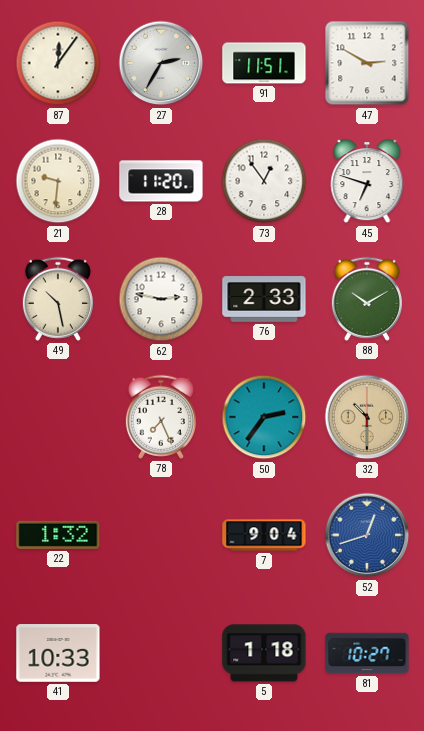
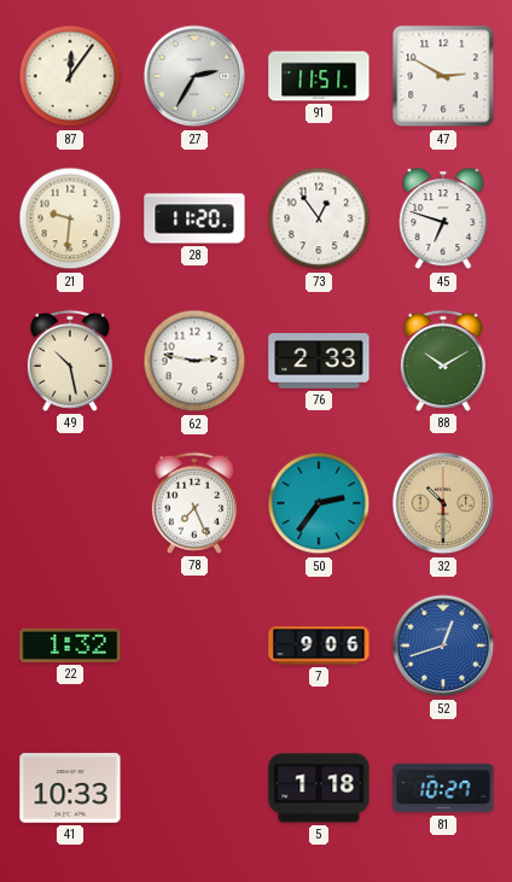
7: 9:04 -> 9:06
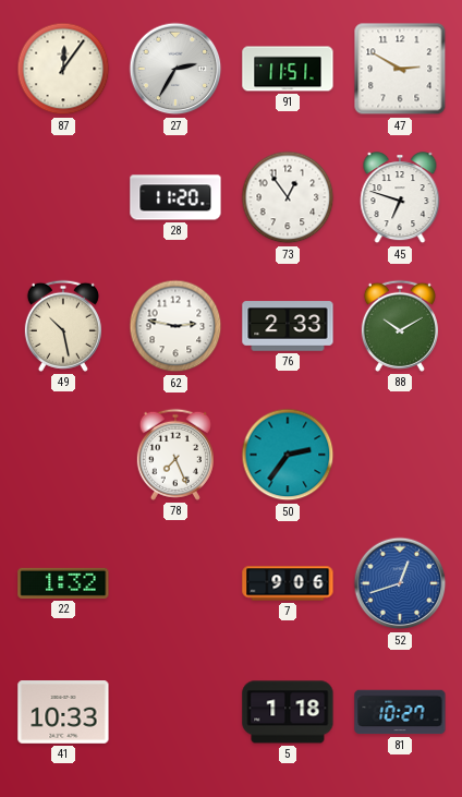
21: 9:31 -> none
32: 10:30 -> none
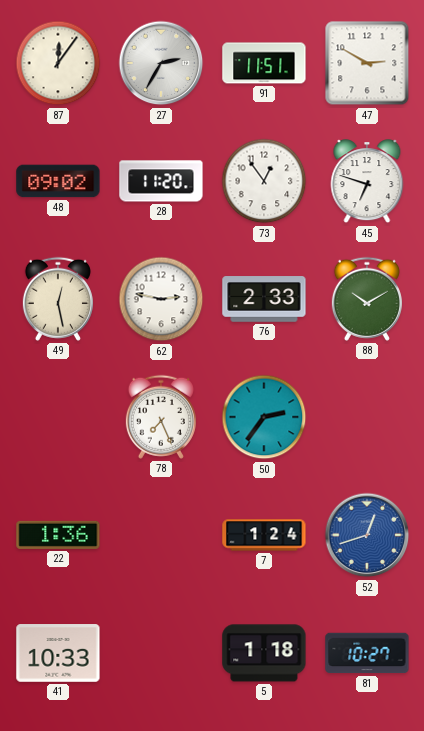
48: none -> 09:02
49: 10:28 -> 12:28
22: 1:32 -> 1:36
7: 9:06 -> 1:24
